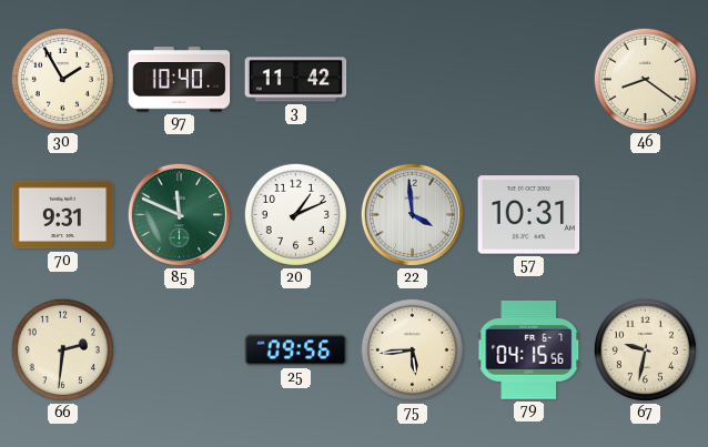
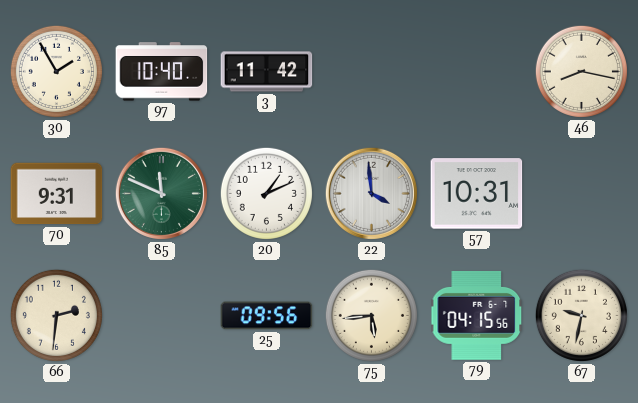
46: 8:21 -> 8:17
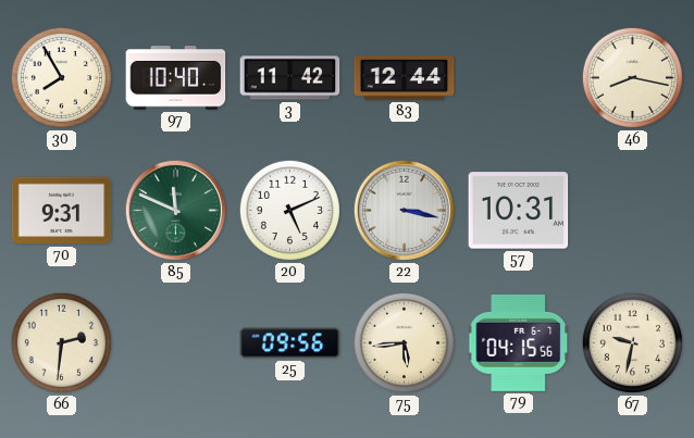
30: 1:55 -> 7:55
83: none -> 12:44
20: 1:11 -> 5:11
22: 3:59 -> 3:17
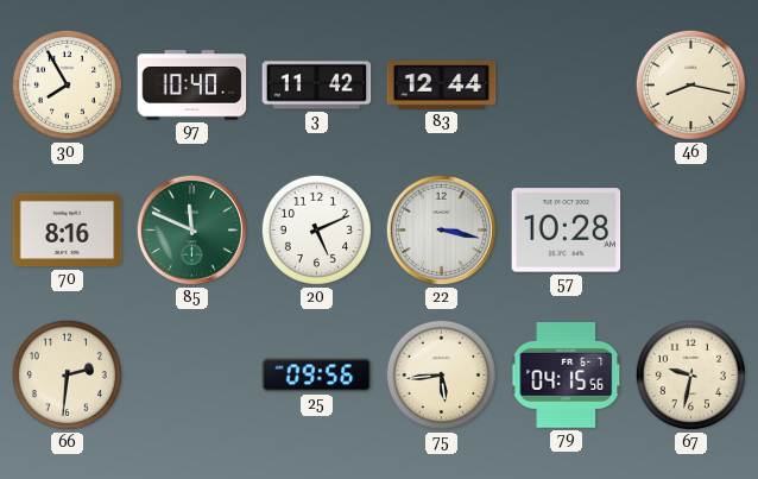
70: 9:31 -> 8:16
57: 10:31 -> 10:28
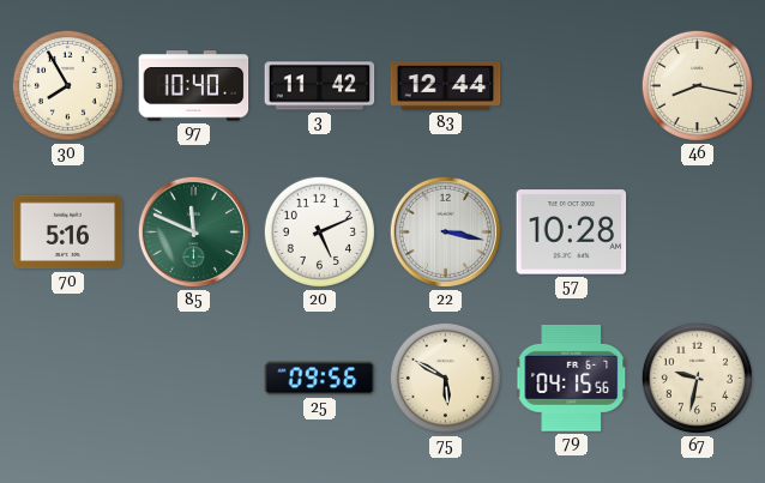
70: 8:16 -> 5:16
66: 2:31 -> none
75: 5:44 -> 5:50
